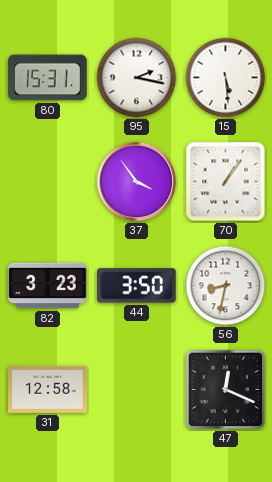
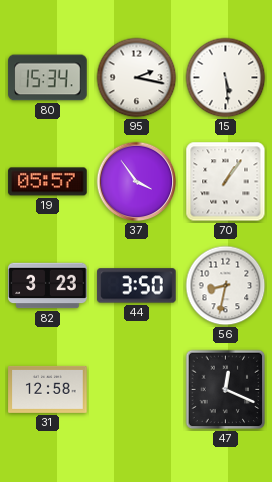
80: 15:31 -> 15:34
19: none -> 05:57
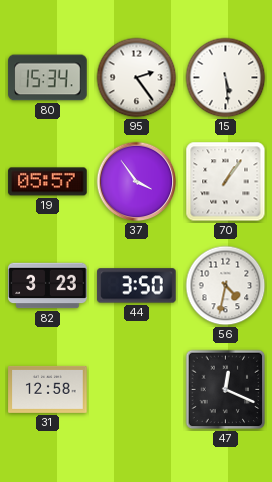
95: 2:17 -> 2:24
56: 8:32 -> 4:32
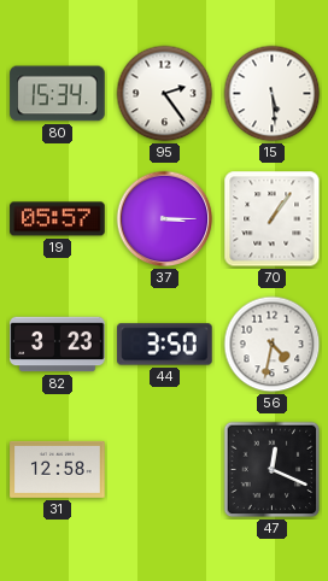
37: 3:54 -> 3:15
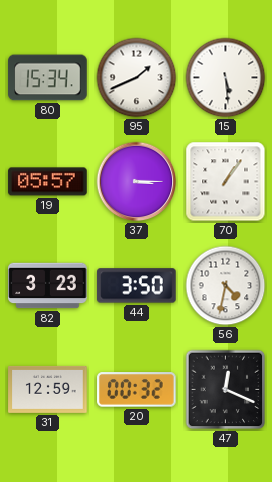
95: 2:24 -> 1:41
31: 12:58 -> 12:59
20: none -> 00:32
